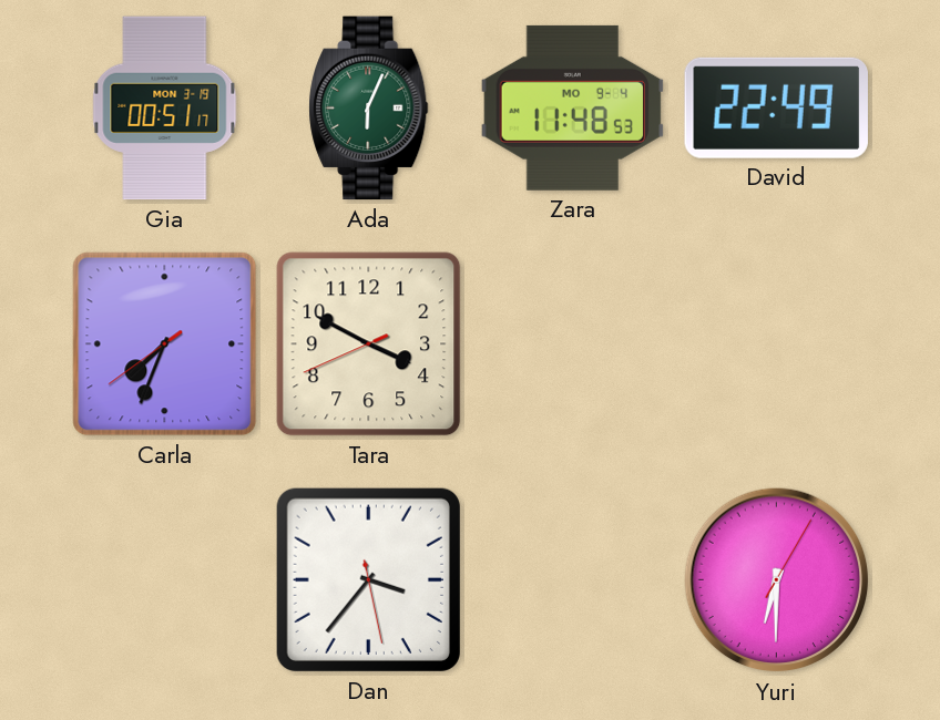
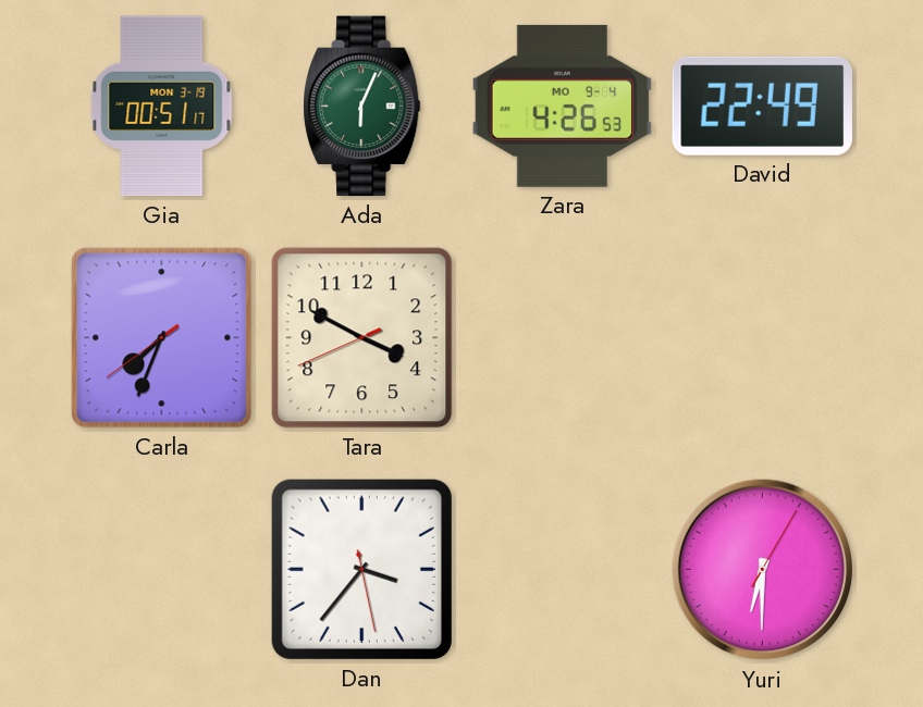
Zara: 11:48 -> 4:26
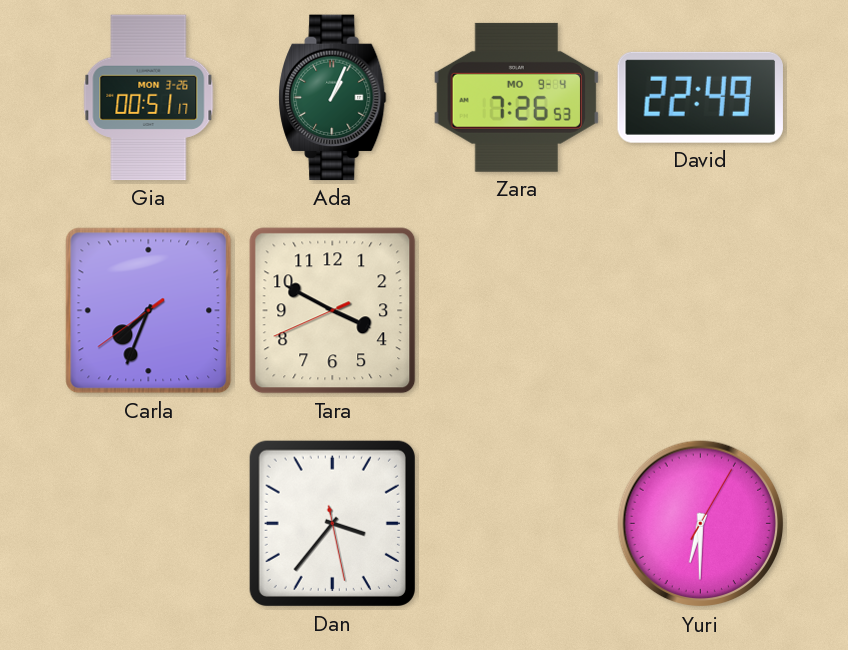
Gia date: MON 3-19 -> MON 3-26
Ada: 6:04 -> 1:04
Zara: 4:26 -> 7:26
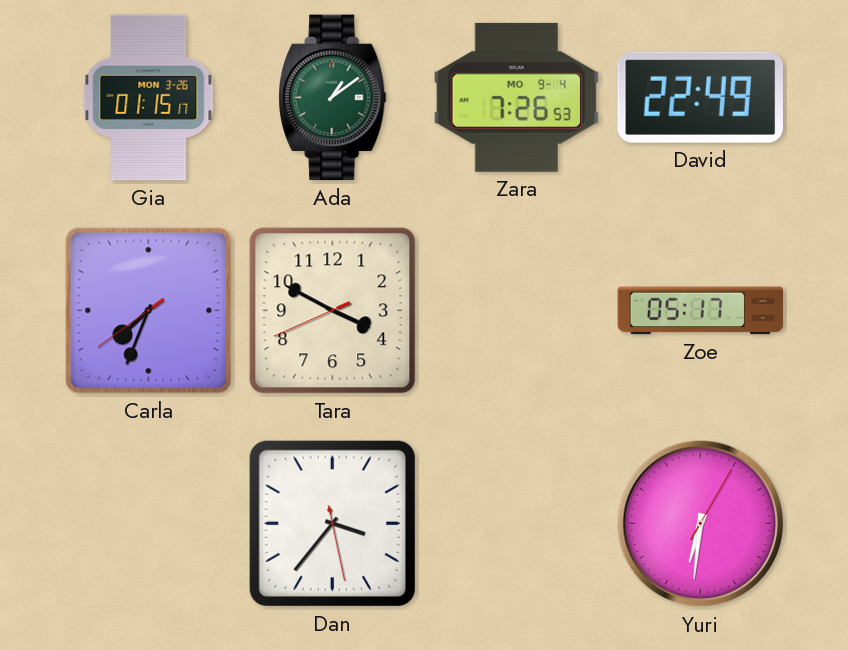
Gia: 00:51 -> 01:15
Ada: 1:04 -> 1:09
Zoe: none -> 05:17
Yuri: 6:30 -> 6:31
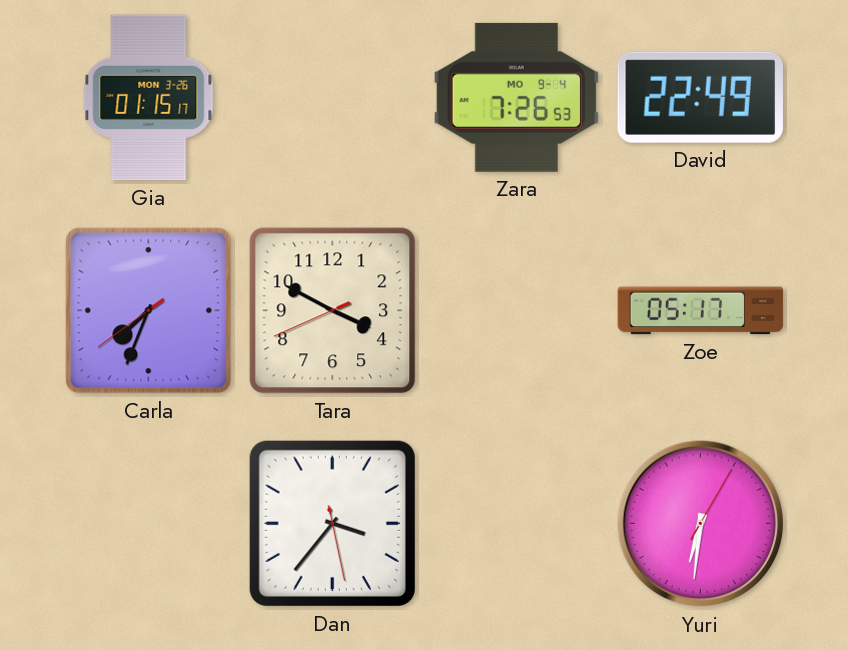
Ada: 1:09 -> none
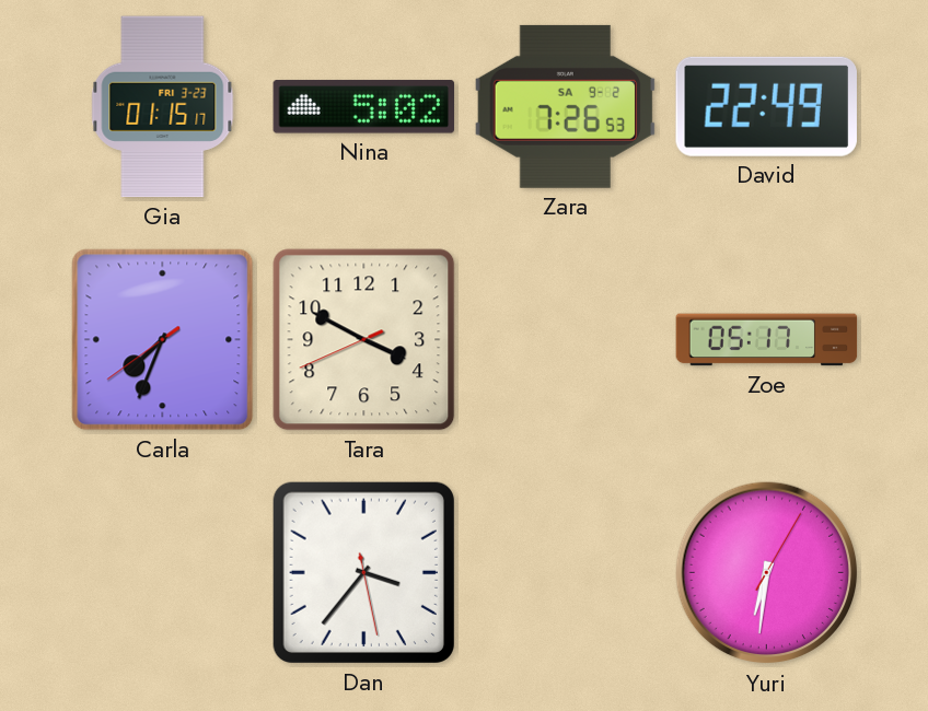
Gia date: MON 3-26 -> FRI 3-23
Nina: none -> 5:02
Zara date: MO 9-4 -> SA 9-2
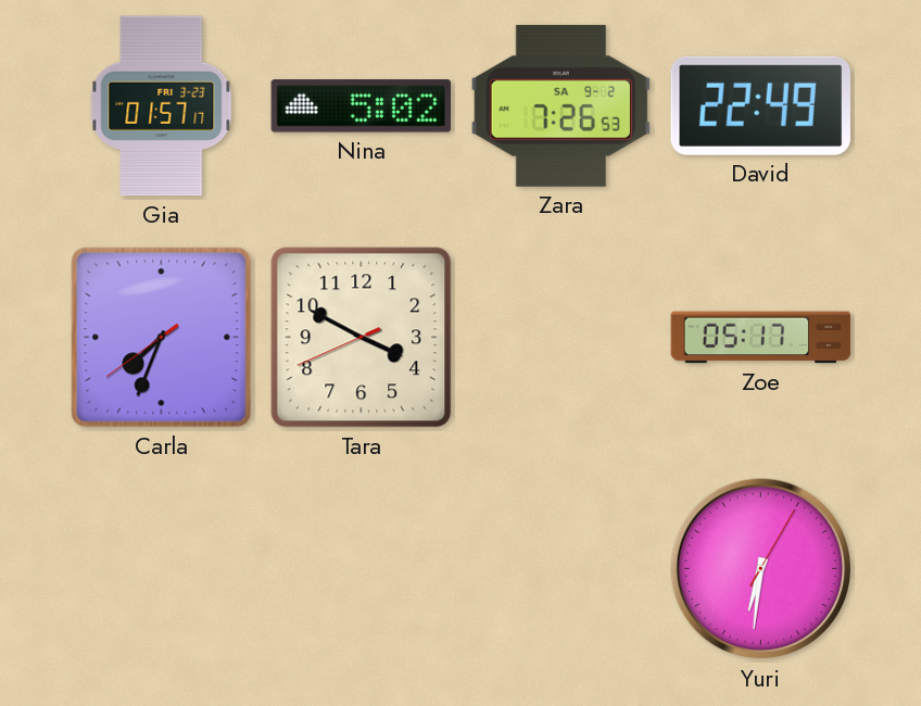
Gia: 01:15 -> 01:57
Dan: 3:36 -> none
